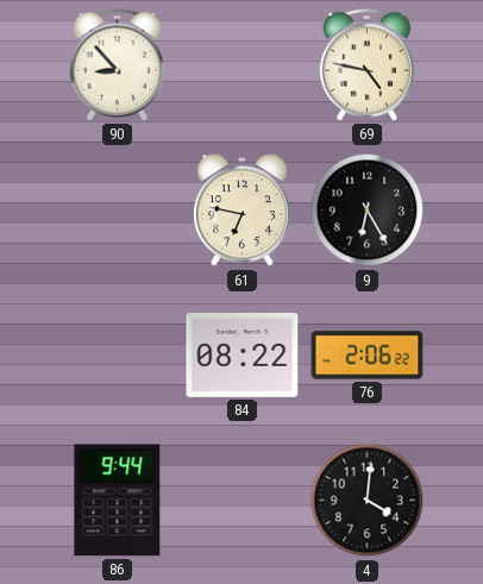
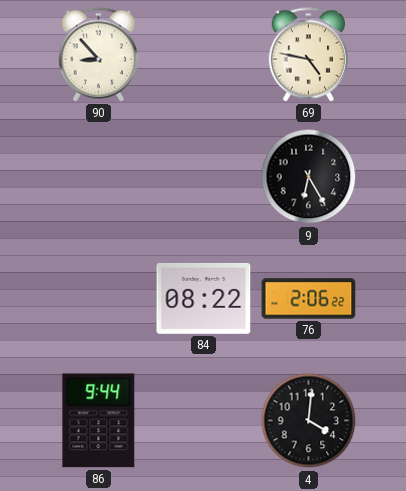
61: 6:47 -> none
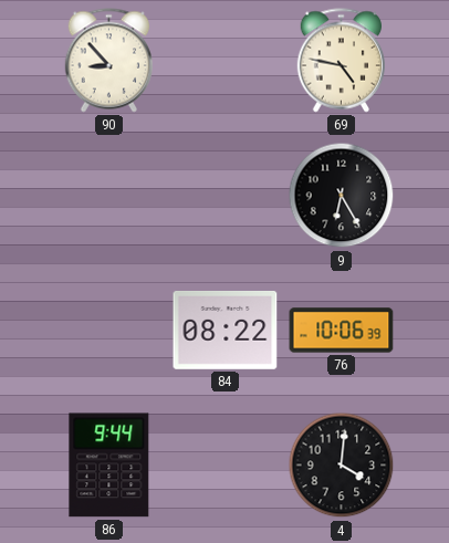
76: 2:06 -> 10:06
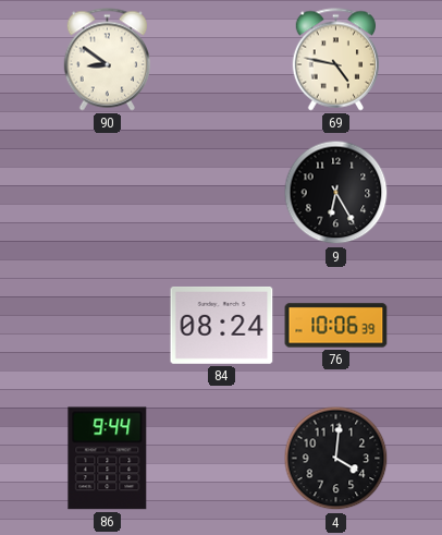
90: 8:53 -> 8:51
84: 08:22 -> 08:24
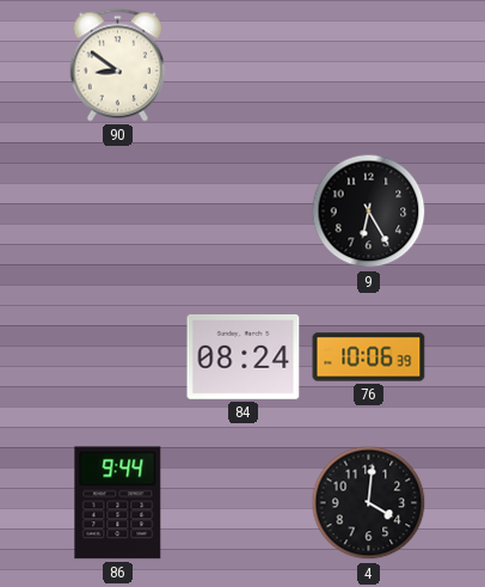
69: 4:47 -> none
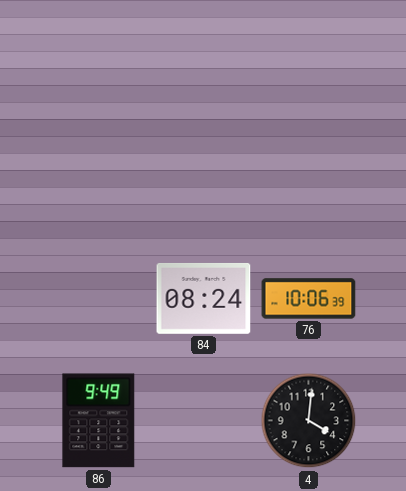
90: 8:51 -> none
9: 6:25 -> none
86: 9:44 -> 9:49
